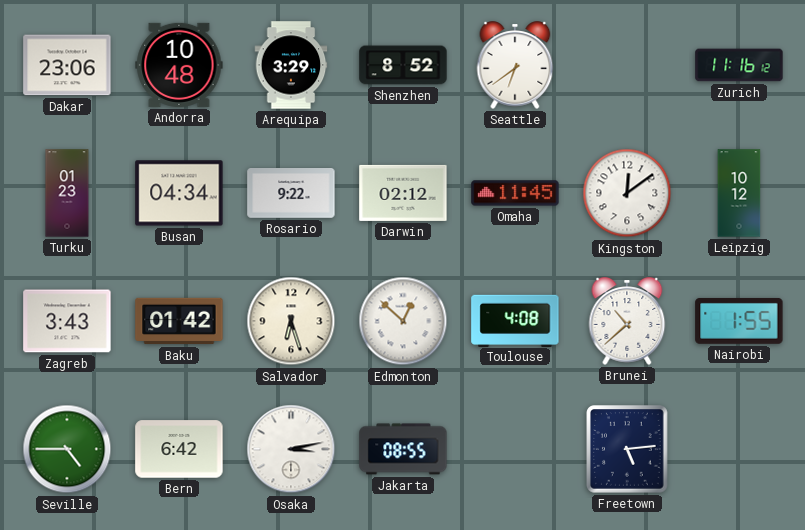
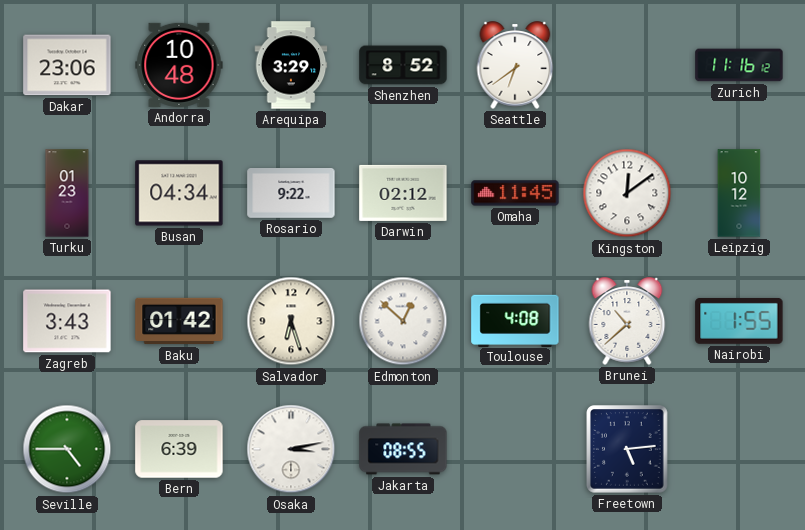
Bern: 6:42 -> 6:39
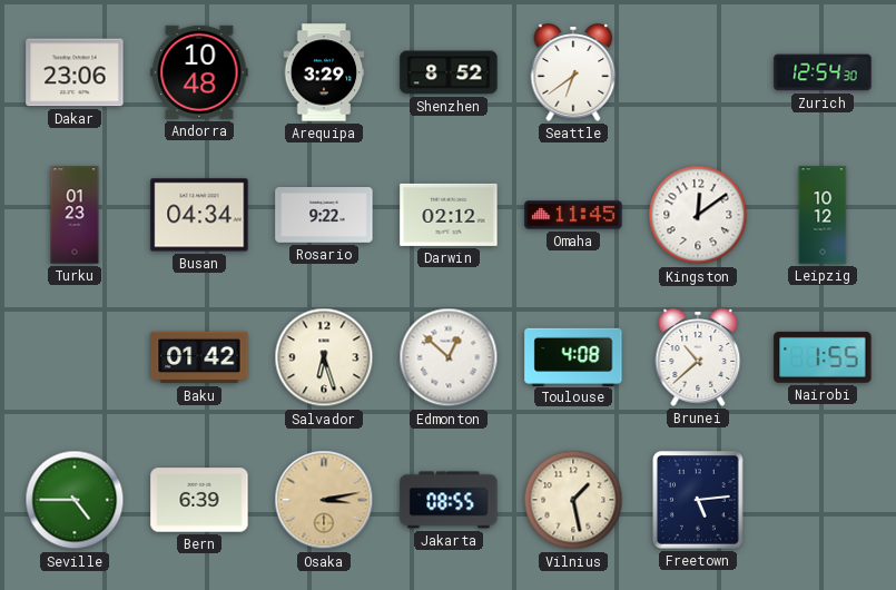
Zurich: 11:16 -> 12:54
Zagreb: 3:43 -> none
Osaka dial: white -> champagne
Vilnius: none -> 1:28
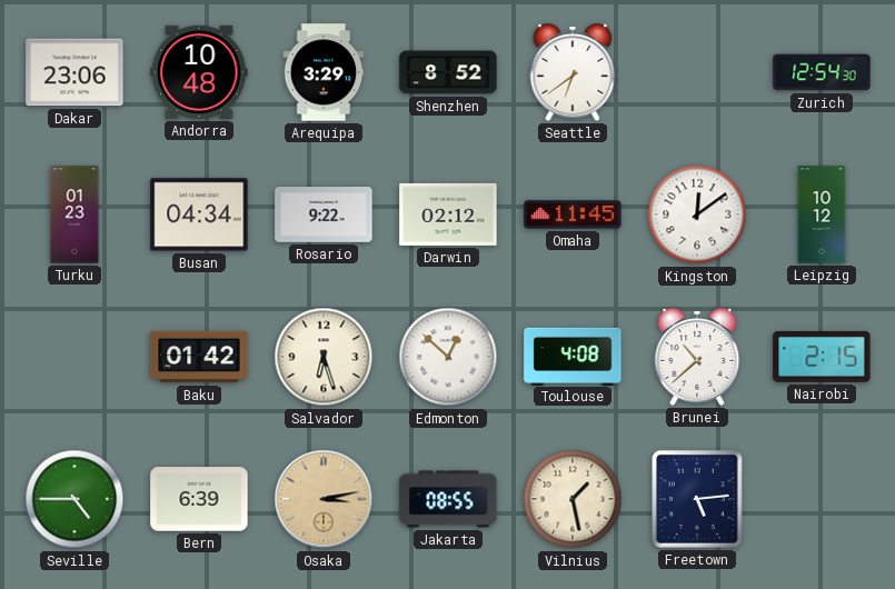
Nairobi: 1:55 -> 2:15
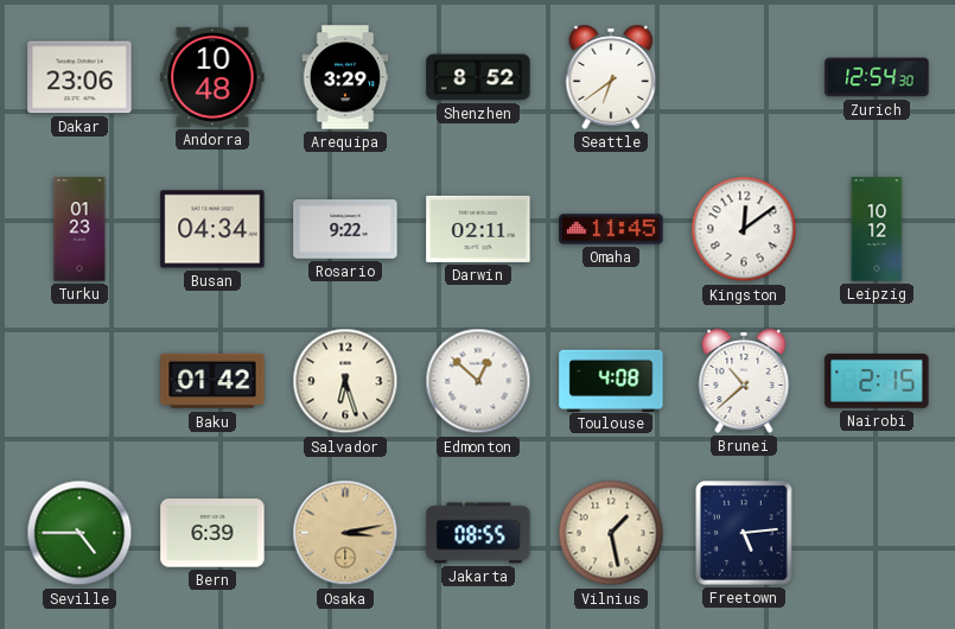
Darwin: 02:12 -> 02:11
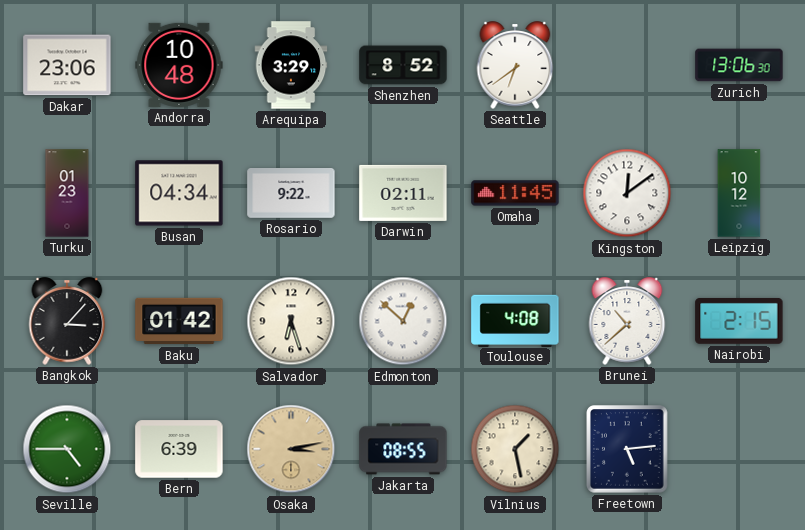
Zurich: 12:54 -> 13:06
Bangkok: none -> 3:07
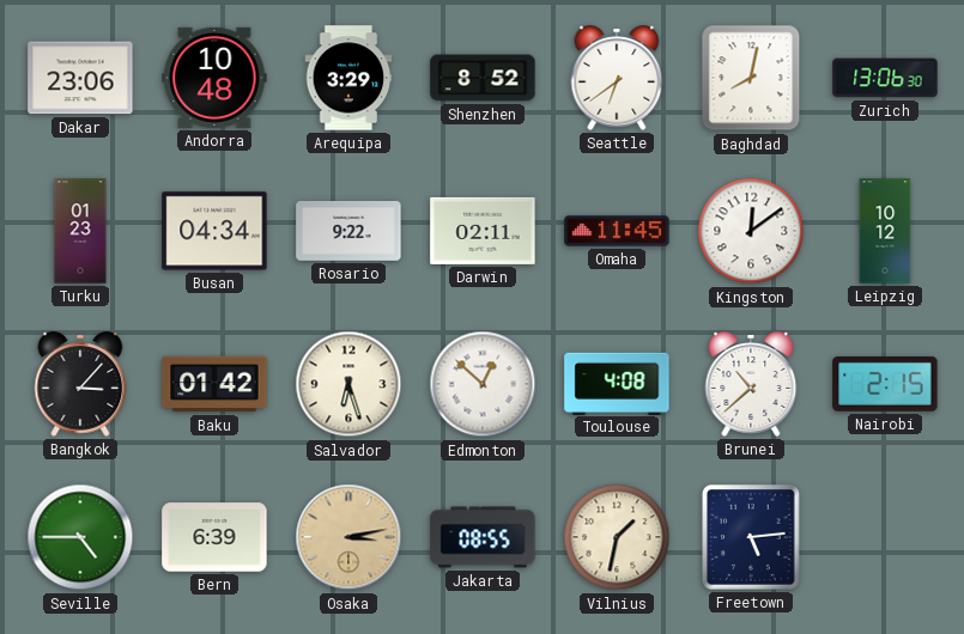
Baghdad: none -> 8:02
Vilnius: 1:28 -> 1:32
